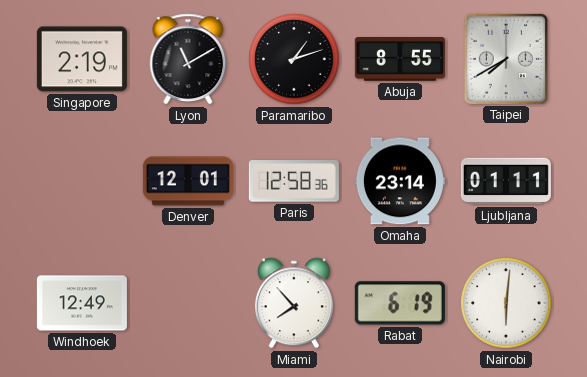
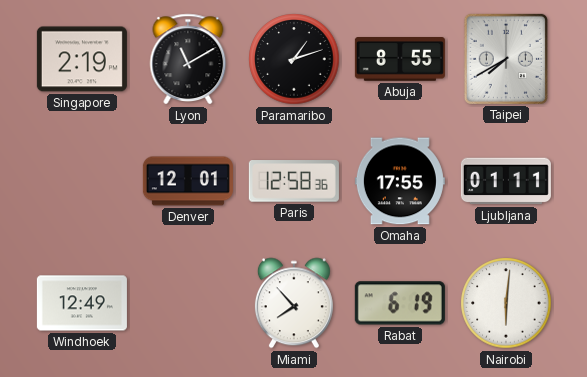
Omaha: 23:14 -> 17:55
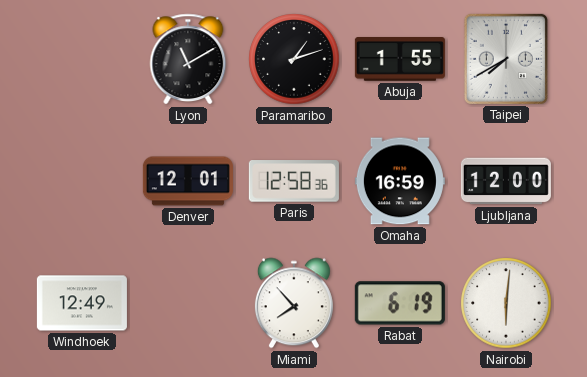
Singapore: 2:19 -> none
Abuja: 8:55 -> 1:55
Omaha: 17:55 -> 16:59
Ljubljana: 01:11 -> 12:00
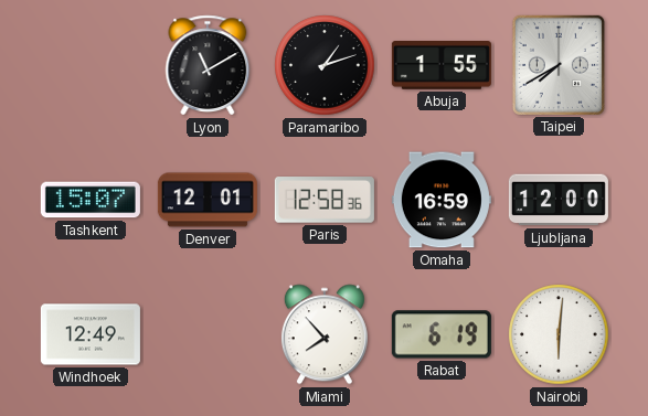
Tashkent: none -> 15:07
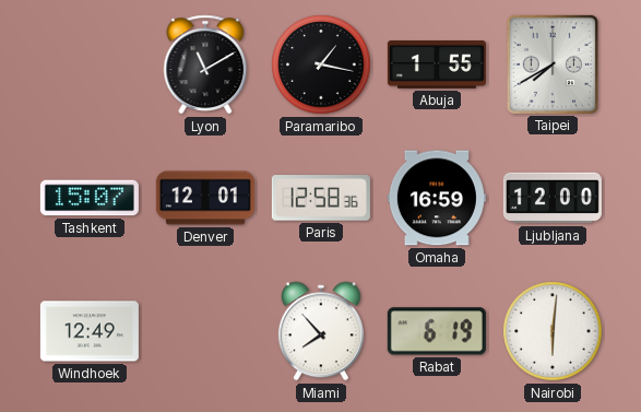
Paramaribo: 1:12 -> 1:17
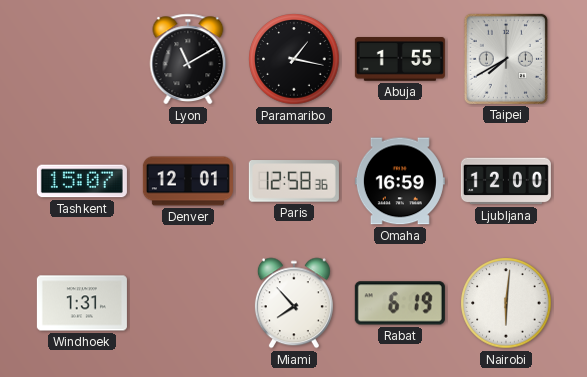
Windhoek: 12:49 -> 1:31
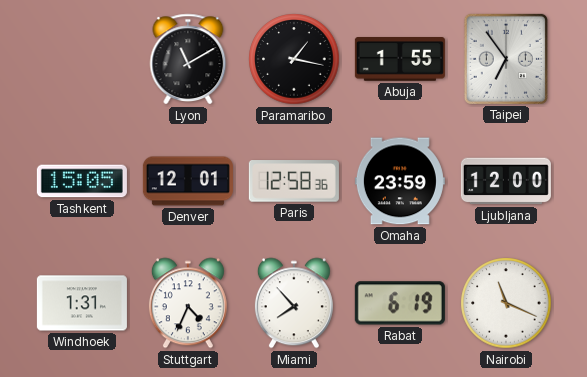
Taipei: 7:40 -> 6:54
Tashkent: 15:07 -> 15:05
Omaha: 16:59 -> 23:59
Stuttgart: none -> 4:34
Nairobi: 6:01 -> 11:19
